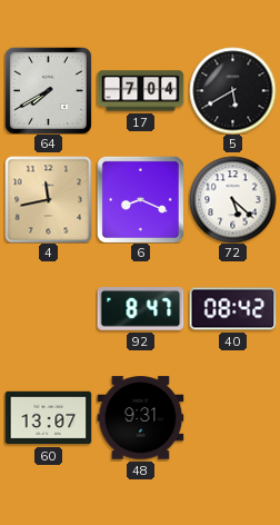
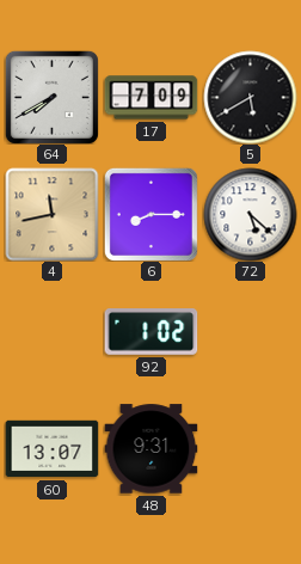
17: 7:04 -> 7:09
6: 8:19 -> 8:15
92: 8:47 -> 1:02
40: 08:42 -> none
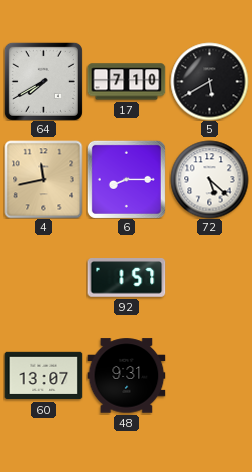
17: 7:09 -> 7:10
92: 1:02 -> 1:57
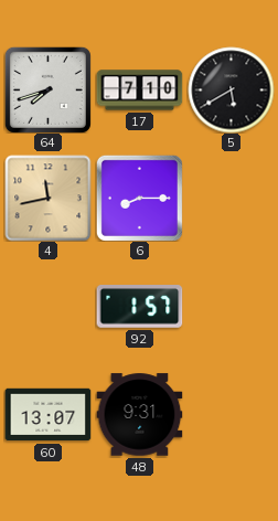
64: 7:40 -> 7:42
72: 5:22 -> none
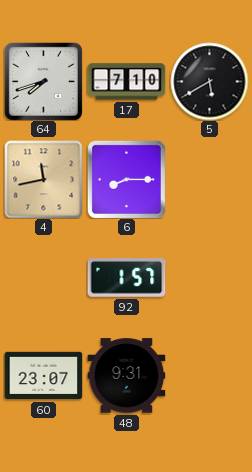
60: 13:07 -> 23:07
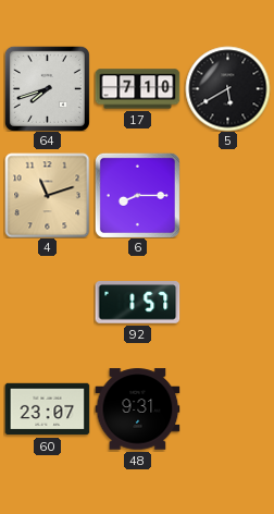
4: 11:43 -> 11:12
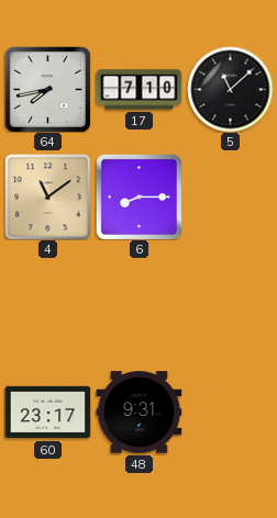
64: 7:42 -> 7:43
5: 5:40 -> 11:08
4: 11:12 -> 11:09
92: 1:57 -> none
60: 23:07 -> 23:17
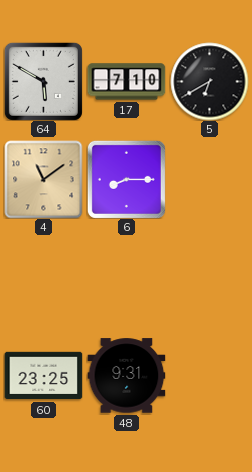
64: 7:43 -> 5:50
5: 11:08 -> 6:40
60: 23:17 -> 23:25
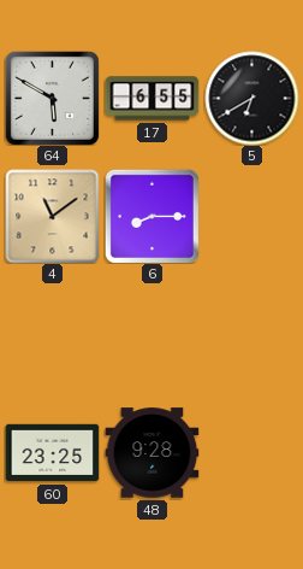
17: 7:10 -> 6:55
48: 9:31 -> 9:28
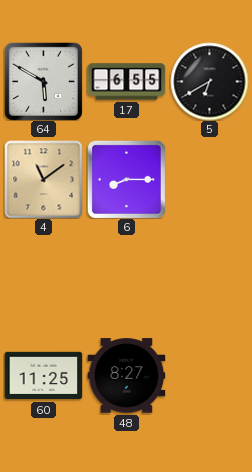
60: 23:25 -> 11:25
48: 9:28 -> 8:27
